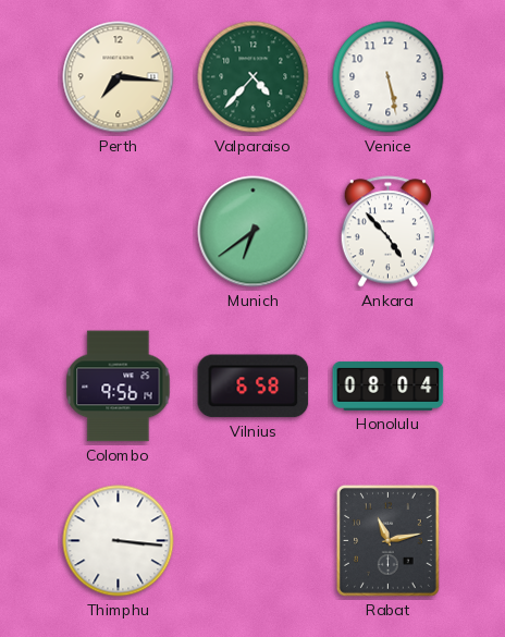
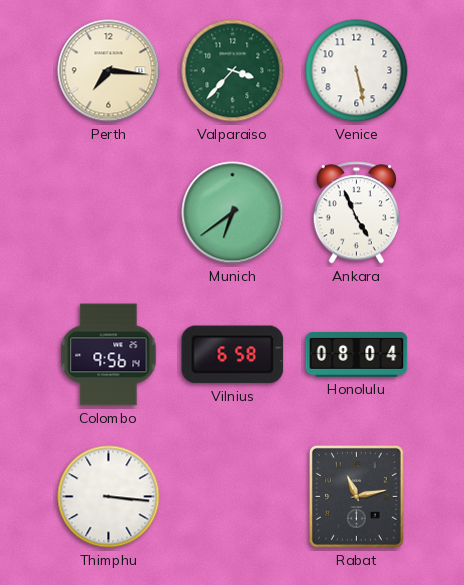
Valparaiso: 4:37 -> 3:37
Ankara: 4:53 -> 4:56
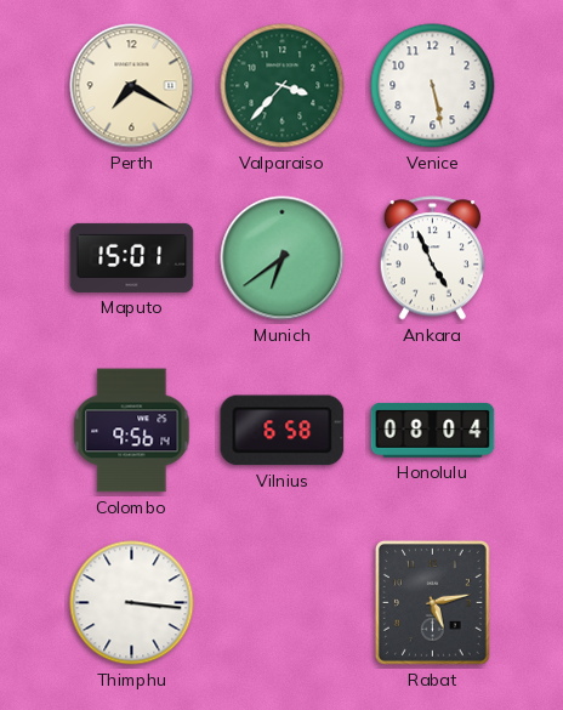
Perth: 7:16 -> 7:20
Maputo: none -> 15:01
Rabat: 11:13 -> 5:13
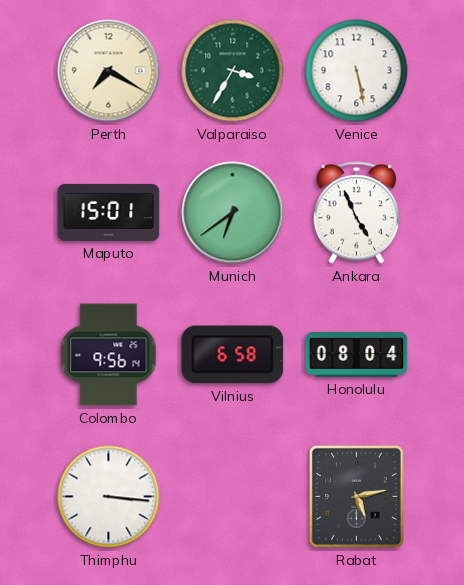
Valparaiso: 3:37 -> 3:35
